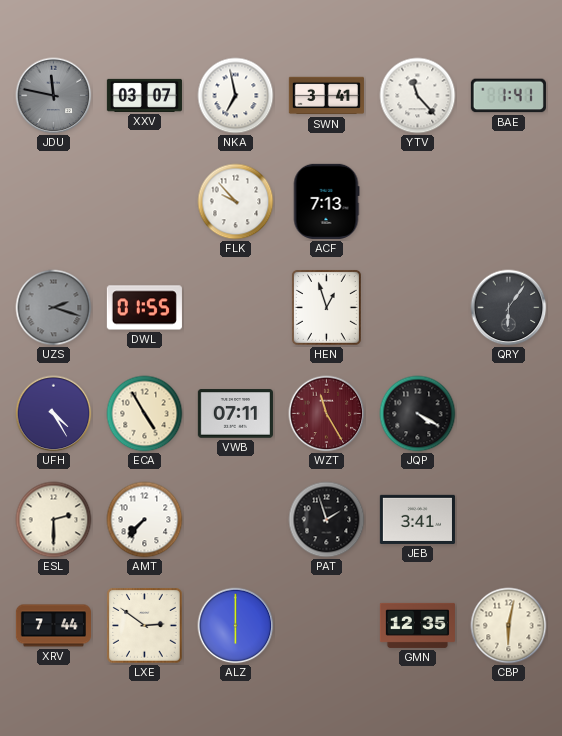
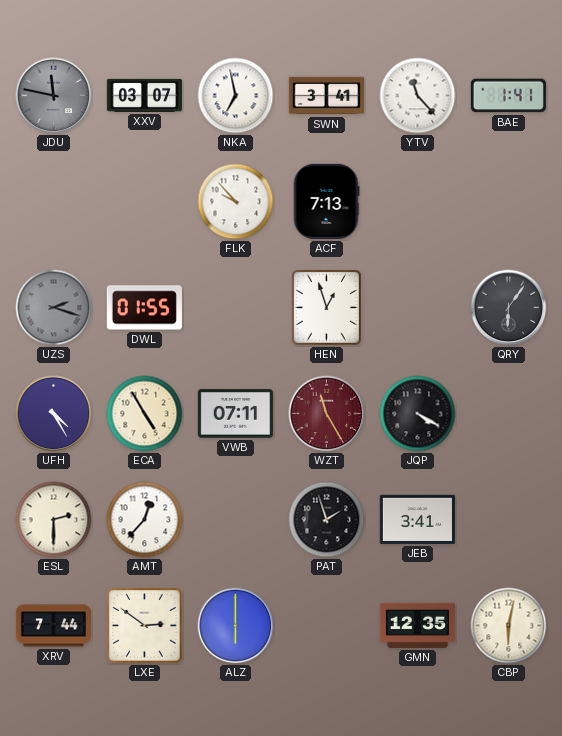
AMT: 7:37 -> 12:37
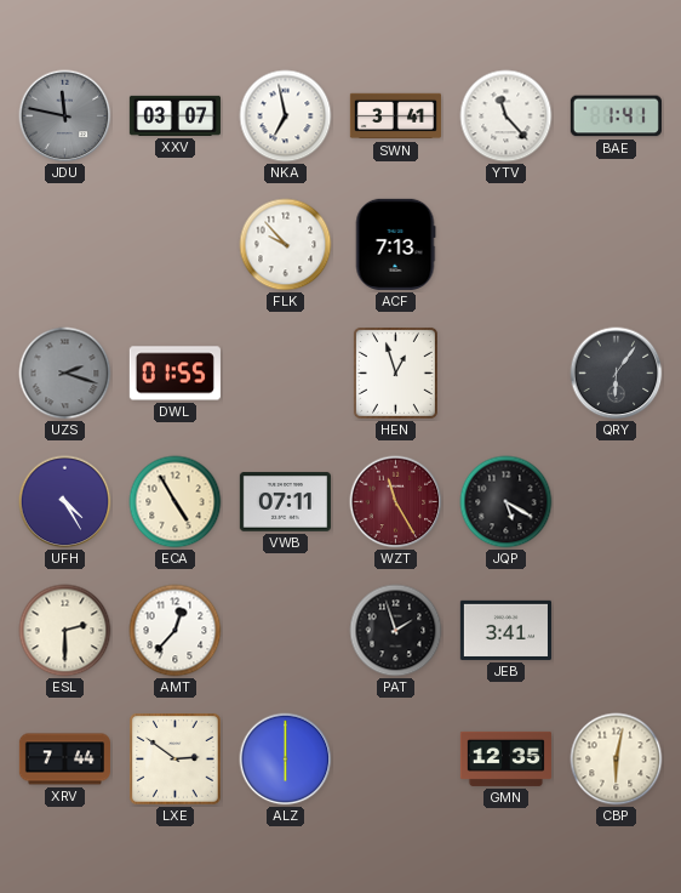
JQP: 4:20 -> 5:20
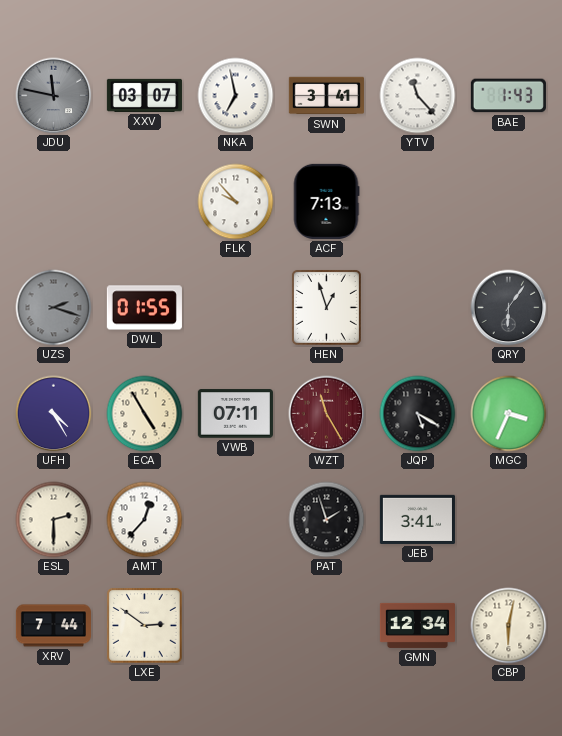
BAE: 1:41 -> 1:43
MGC: none -> 3:34
ALZ: 6:00 -> none
GMN: 12:35 -> 12:34
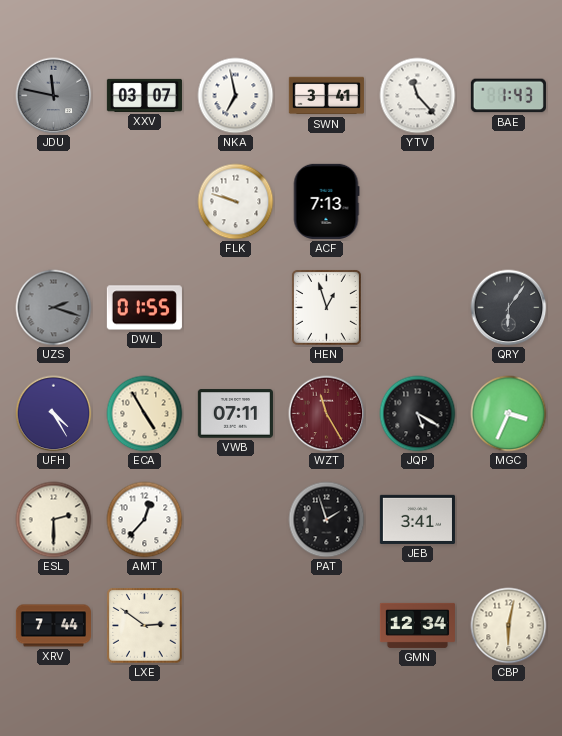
FLK: 9:53 -> 9:48
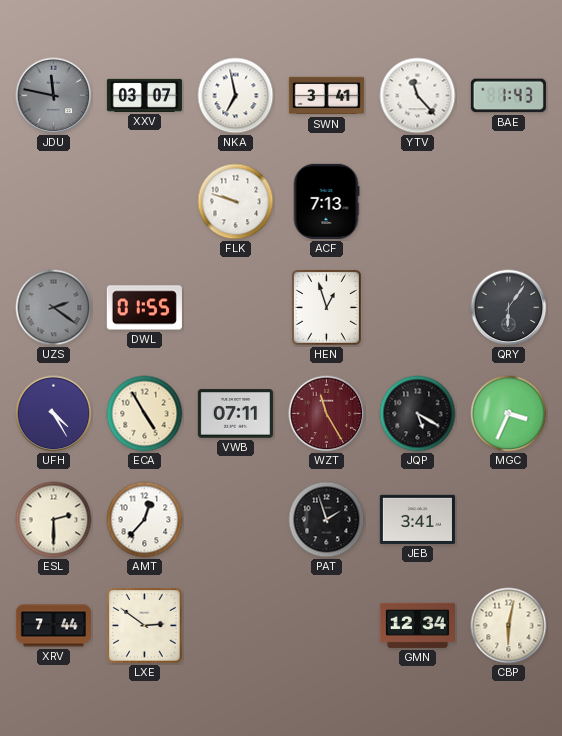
UZS: 2:18 -> 2:21
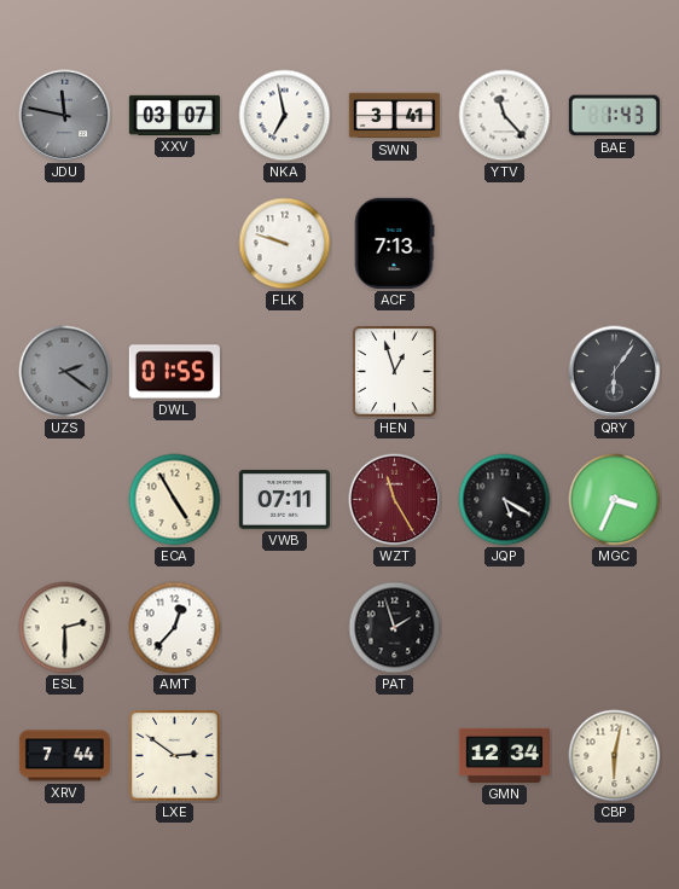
UFH: 4:25 -> none
JEB: 3:41 -> none
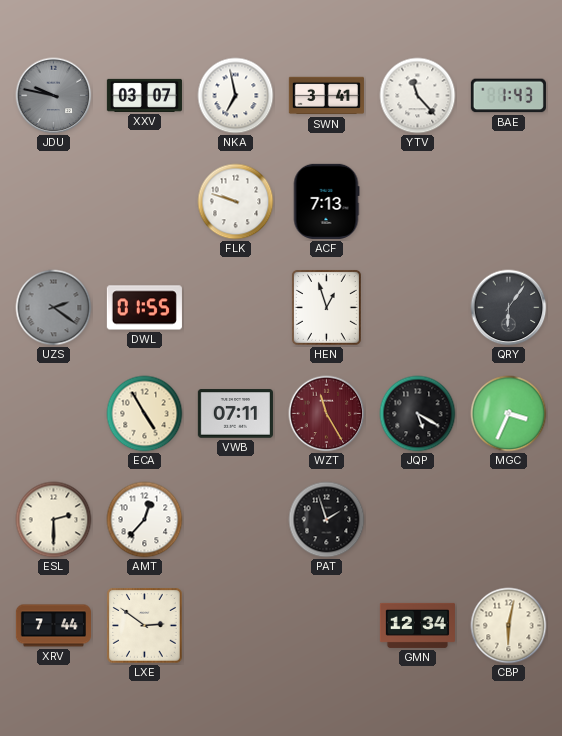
JDU: 11:47 -> 9:47
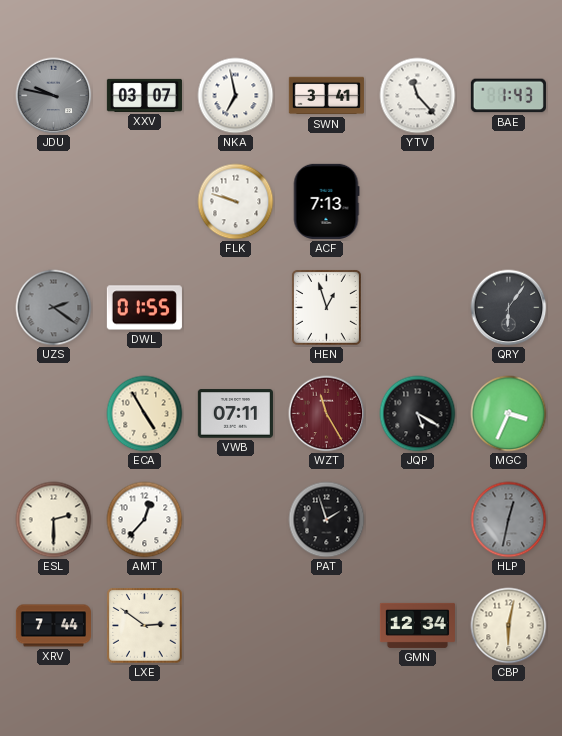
HLP: none -> 12:32
